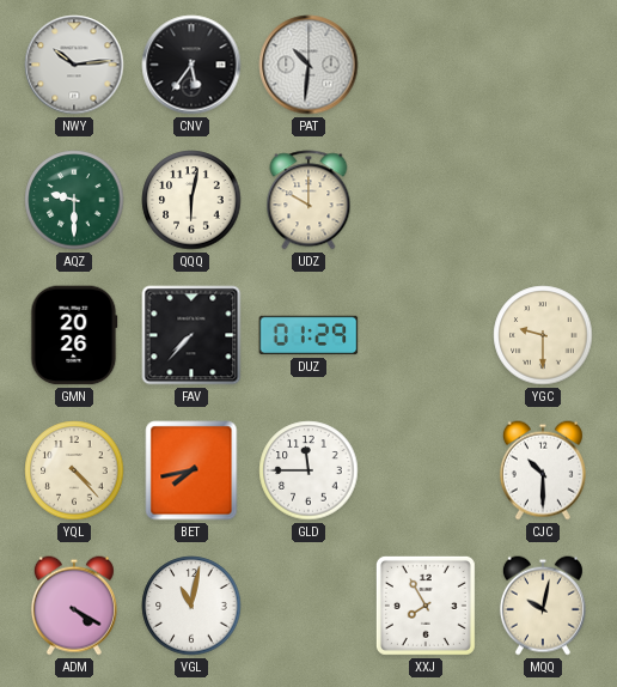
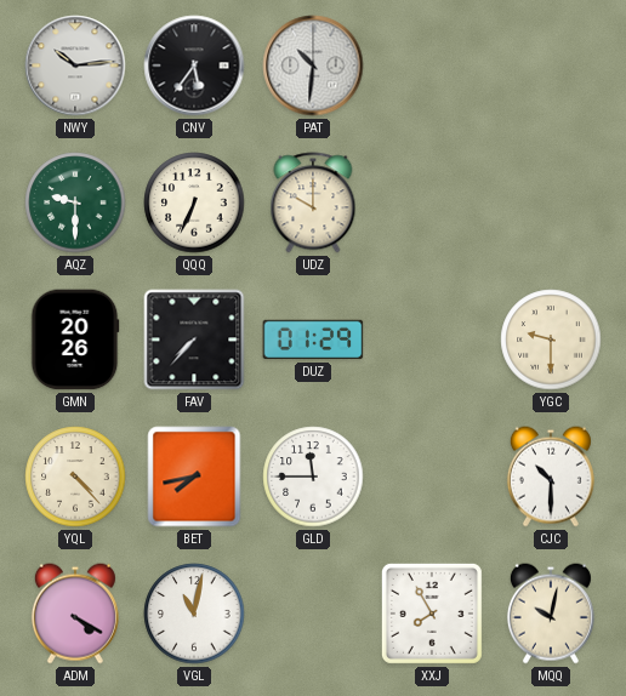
QQQ: 6:02 -> 6:34
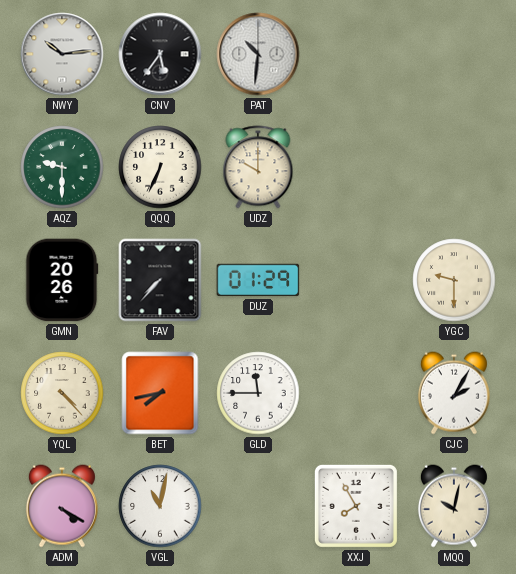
CJC: 10:30 -> 2:05
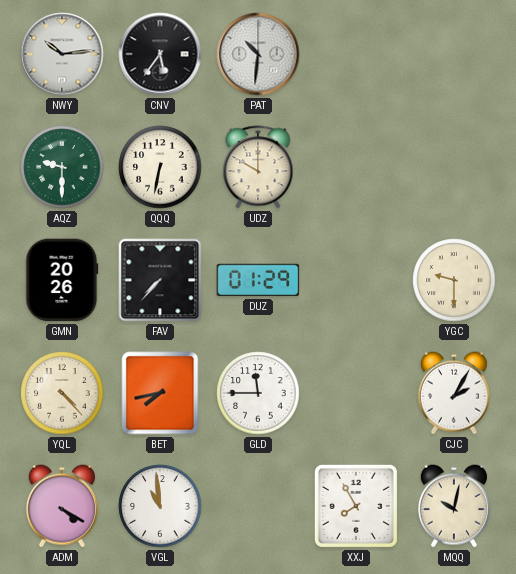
QQQ: 6:34 -> 6:32
VGL: 11:02 -> 10:59
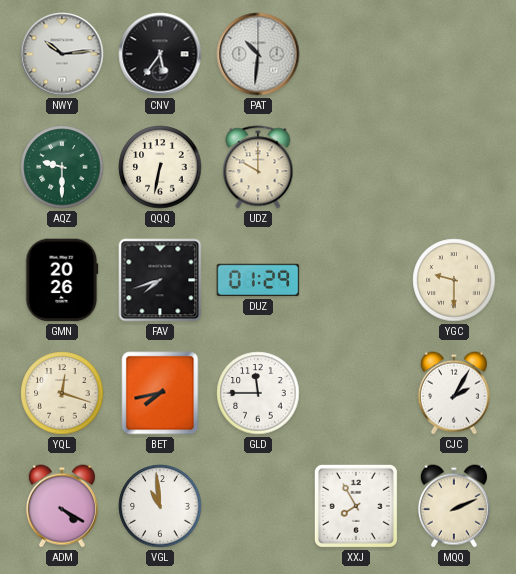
FAV: 7:37 -> 7:42
YQL: 4:23 -> 12:18
MQQ: 10:02 -> 2:11
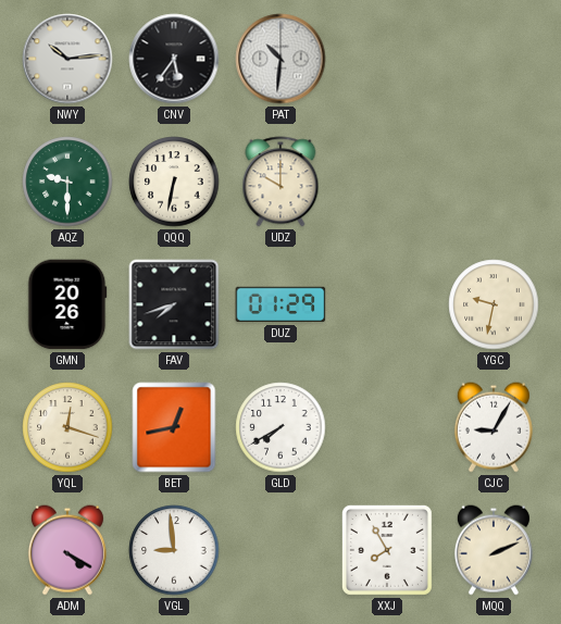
YGC: 9:30 -> 9:32
BET: 7:43 -> 12:43
GLD: 11:45 -> 7:40
CJC: 2:05 -> 9:05
VGL: 10:59 -> 8:59
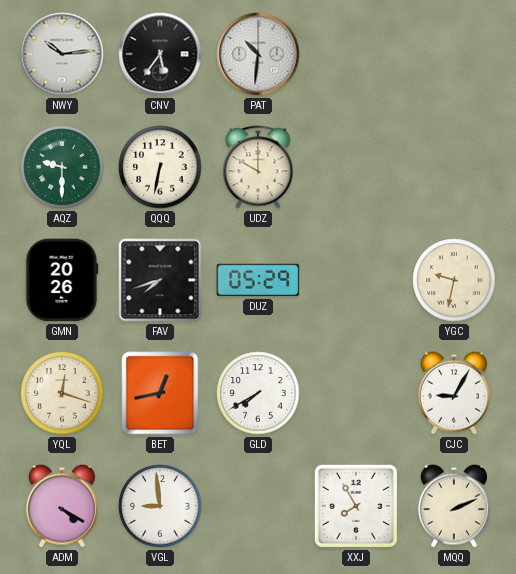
DUZ: 01:29 -> 05:29
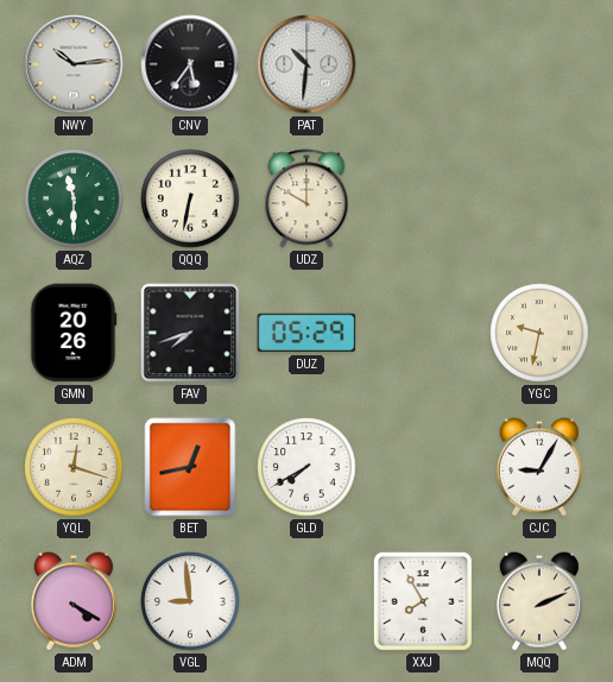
AQZ: 9:30 -> 11:30
